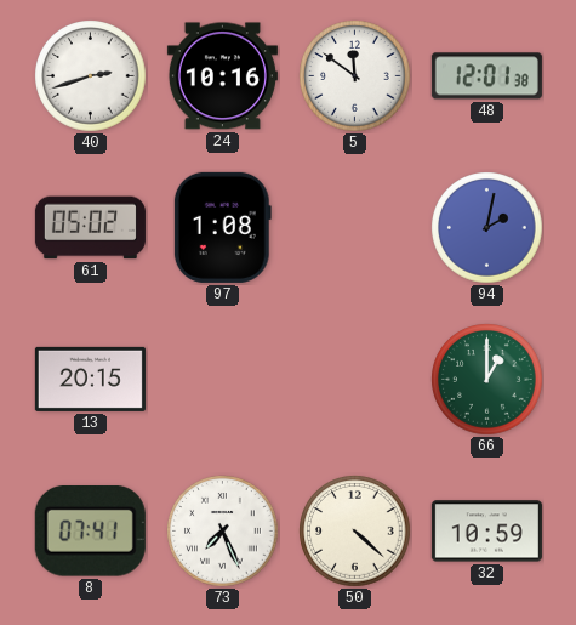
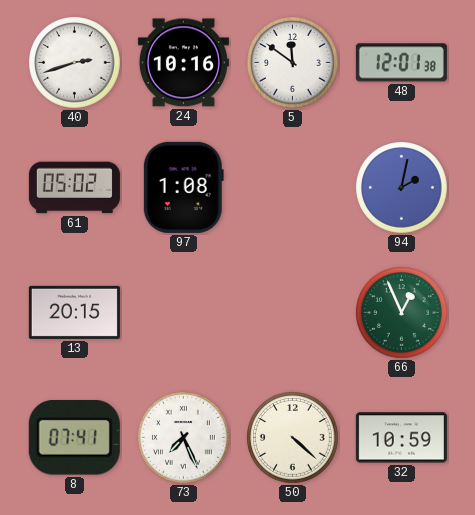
66: 1:00 -> 12:56
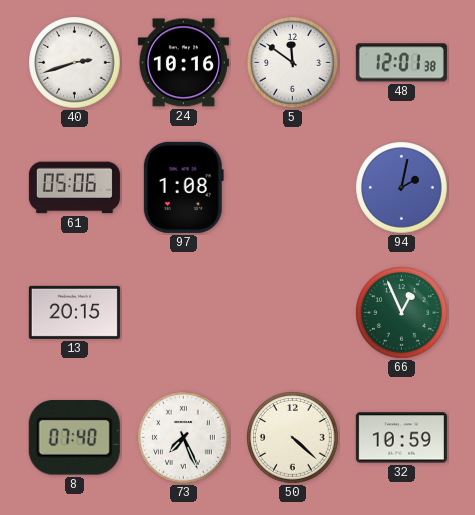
61: 05:02 -> 05:06
8: 07:41 -> 07:40
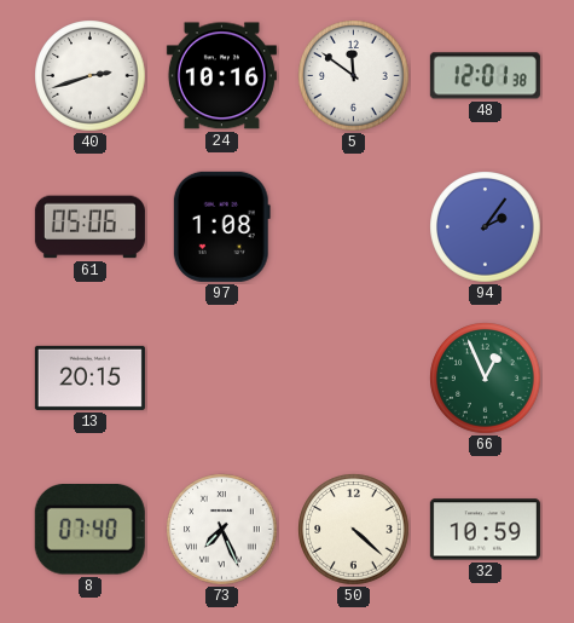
94: 2:02 -> 2:06
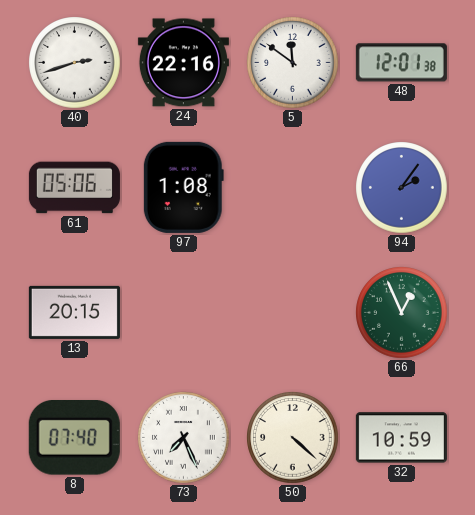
24: 10:16 -> 22:16
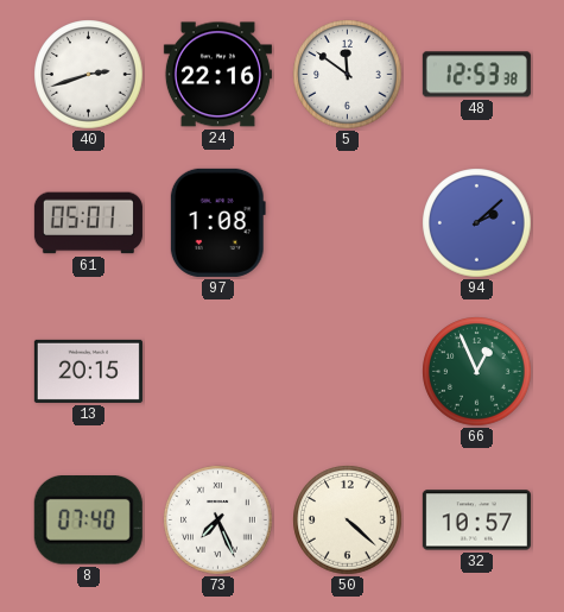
48: 12:01 -> 12:53
61: 05:06 -> 05:01
94: 2:06 -> 2:08
32: 10:59 -> 10:57
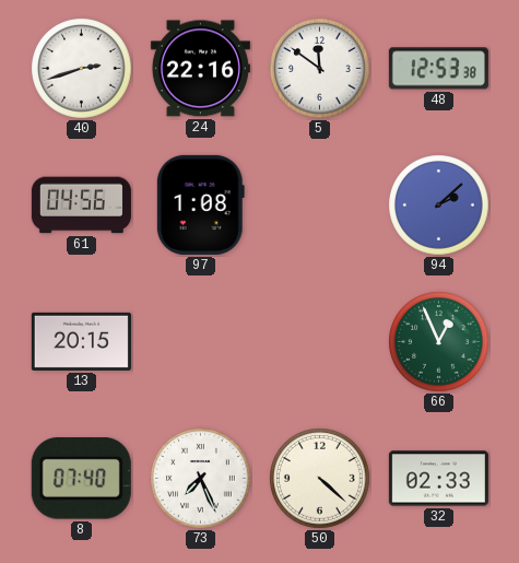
61: 05:01 -> 04:56
32: 10:57 -> 02:33
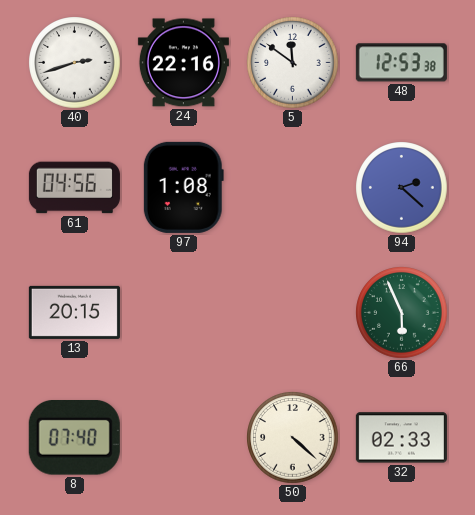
94: 2:08 -> 2:22
66: 12:56 -> 5:56
73: 7:26 -> none
